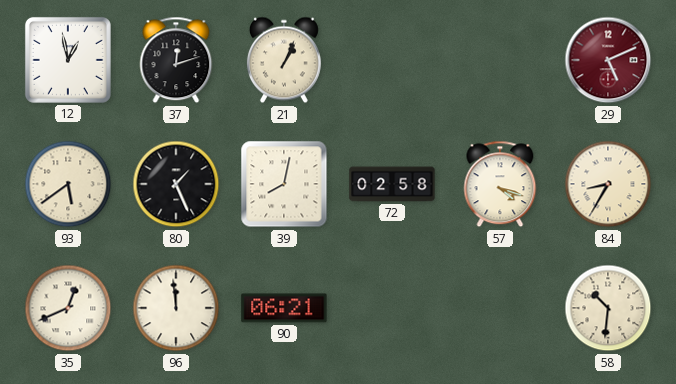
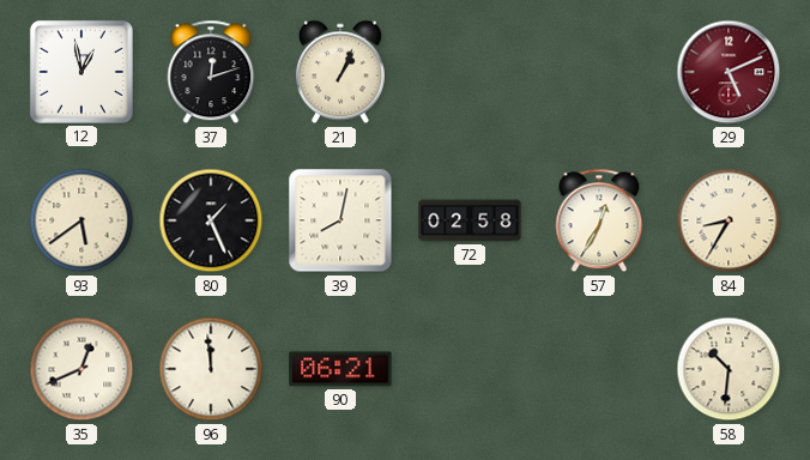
57: 4:18 -> 12:35
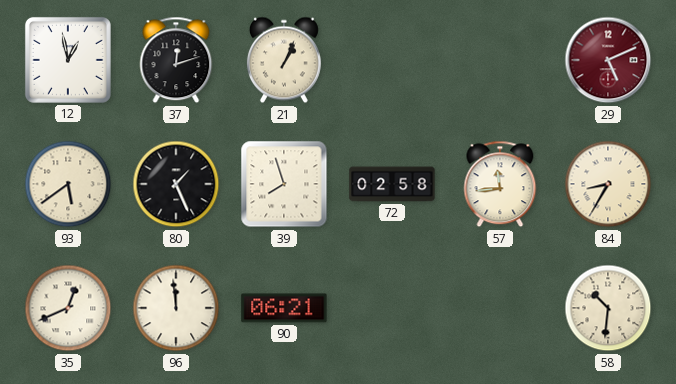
39: 8:02 -> 7:57
57: 12:35 -> 11:44
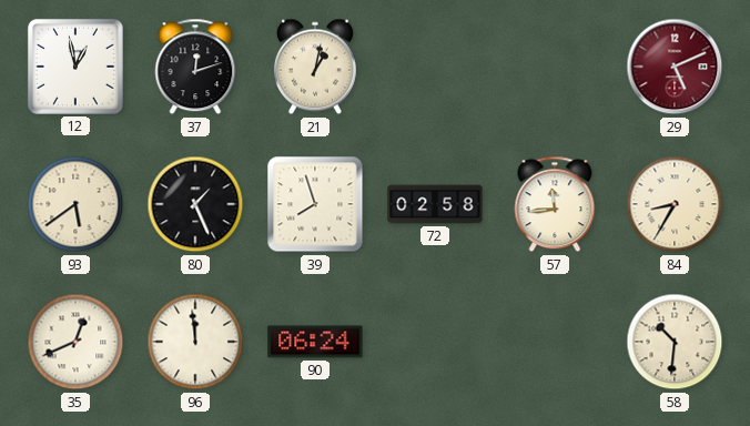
21: 1:04 -> 1:02
90: 06:21 -> 06:24
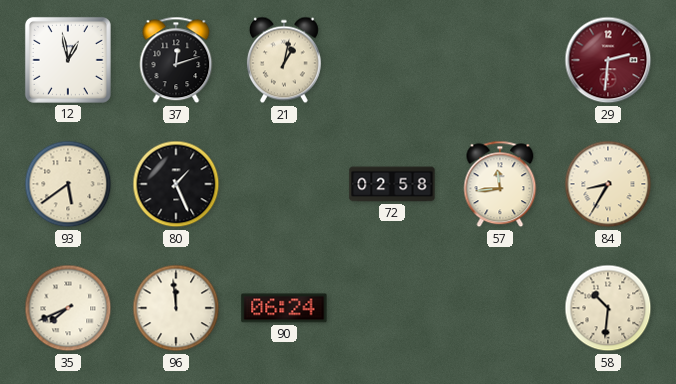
29: 5:11 -> 2:31
39: 7:57 -> none
35: 12:41 -> 7:41
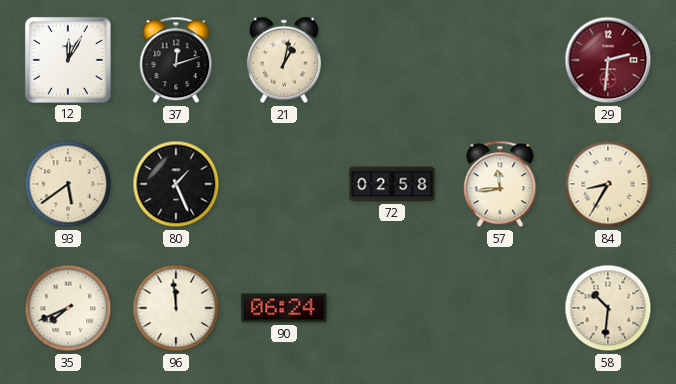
12: 12:58 -> 12:05
